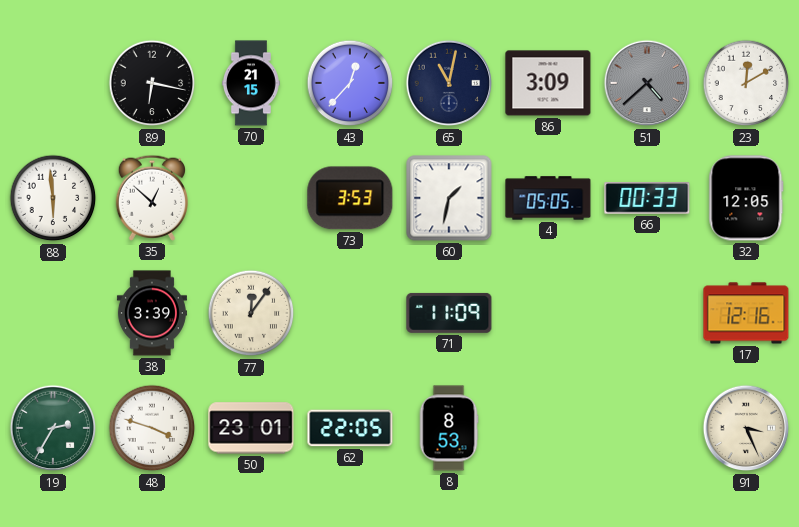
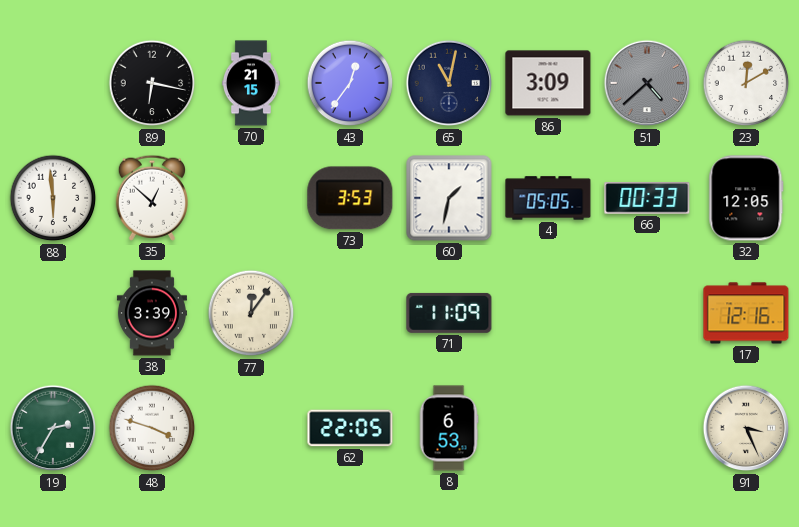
43: 12:37 -> 12:36
50: 23:01 -> none
8: 8:53 -> 6:53
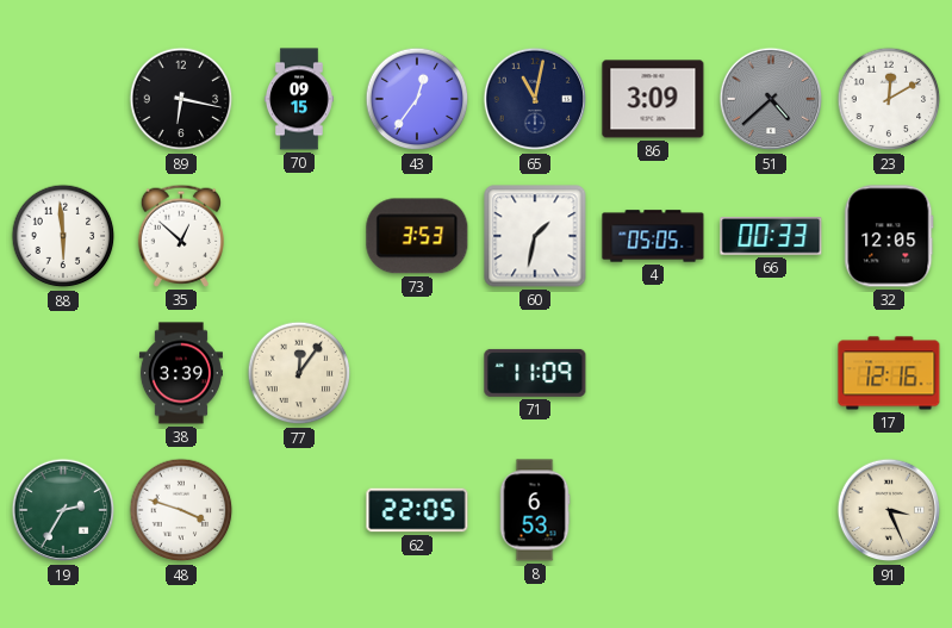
70: 21:15 -> 09:15
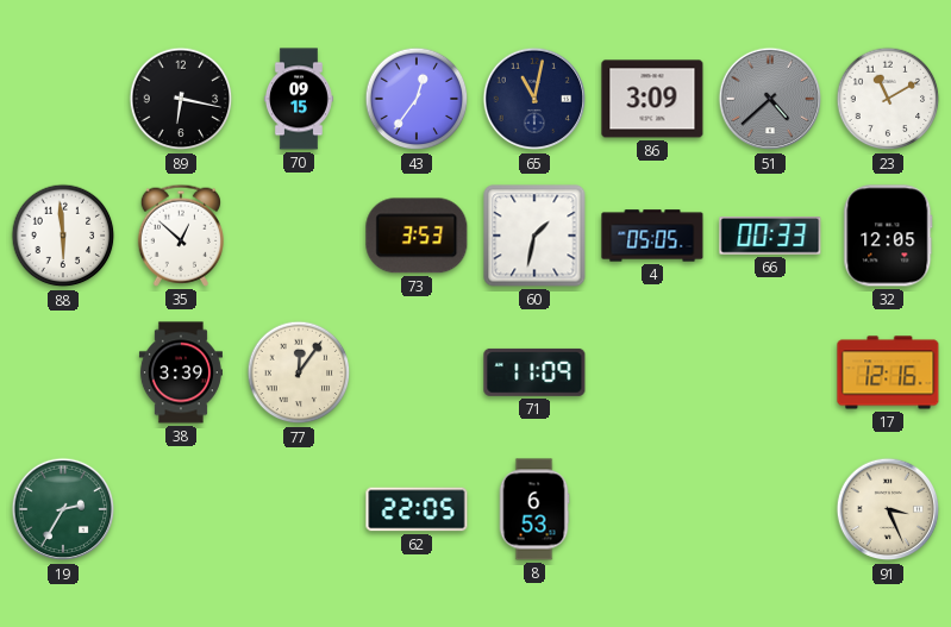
23: 12:10 -> 11:10
48: 3:48 -> none
